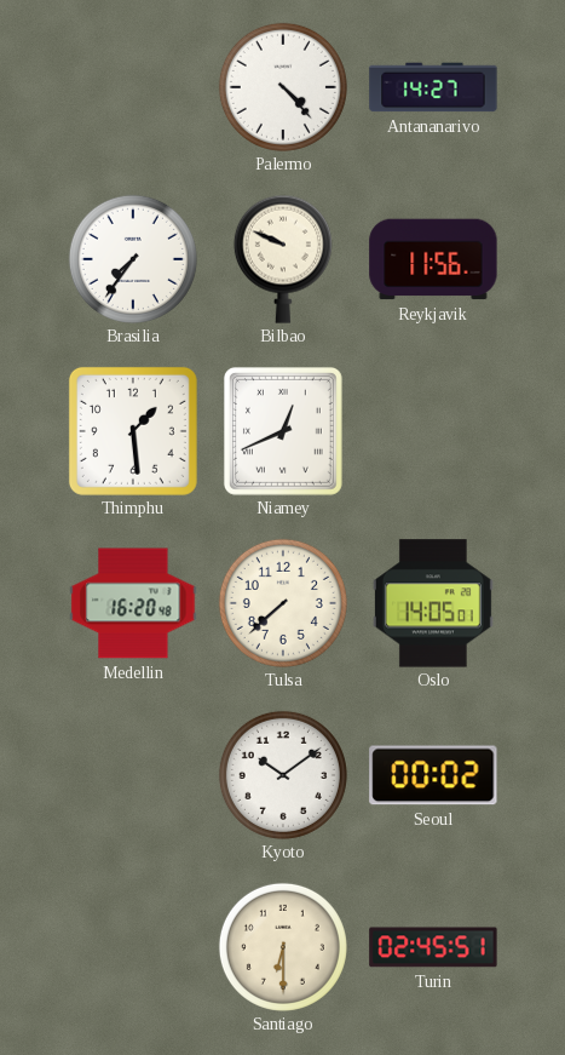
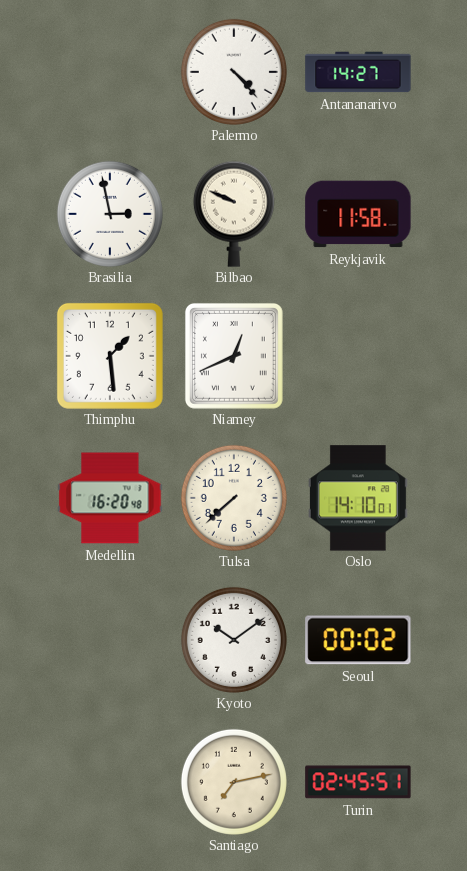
Brasilia: 7:36 -> 2:58
Reykjavik: 11:56 -> 11:58
Oslo: 14:05 -> 14:10
Santiago: 6:30 -> 7:13
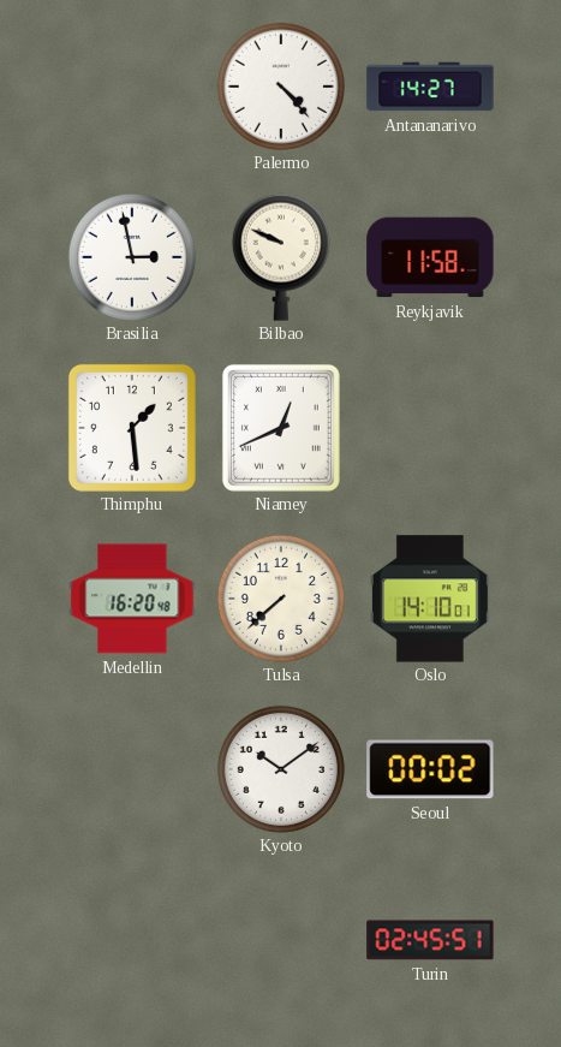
Santiago: 7:13 -> none
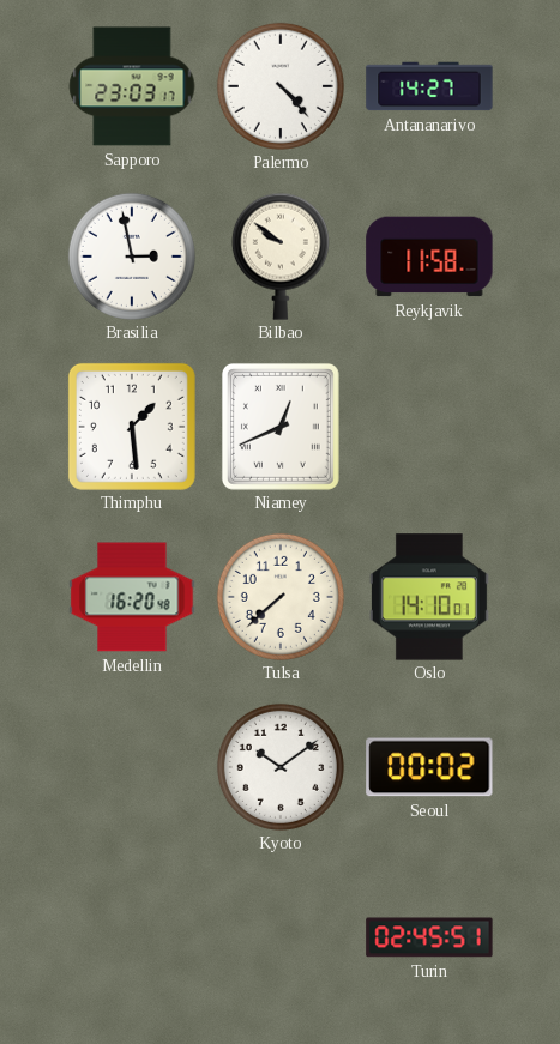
Sapporo: none -> 23:03
Bilbao: 9:49 -> 9:51
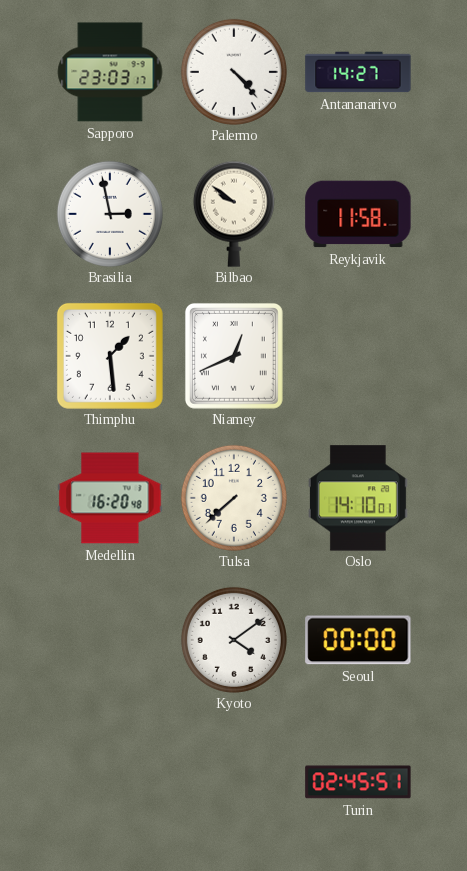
Kyoto: 10:09 -> 4:09
Seoul: 00:02 -> 00:00
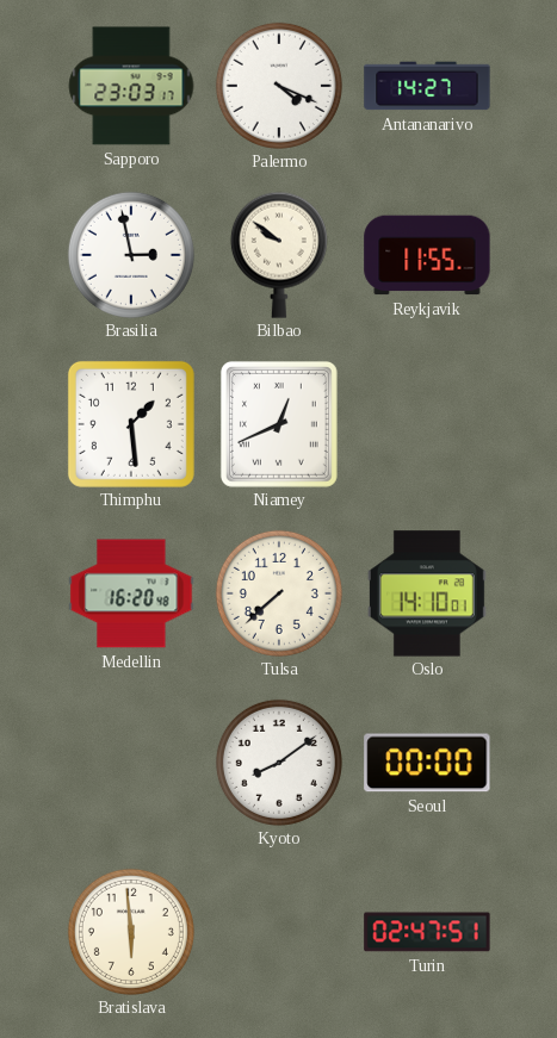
Palermo: 4:23 -> 4:19
Reykjavik: 11:58 -> 11:55
Kyoto: 4:09 -> 8:09
Bratislava: none -> 5:59
Turin: 02:45 -> 02:47
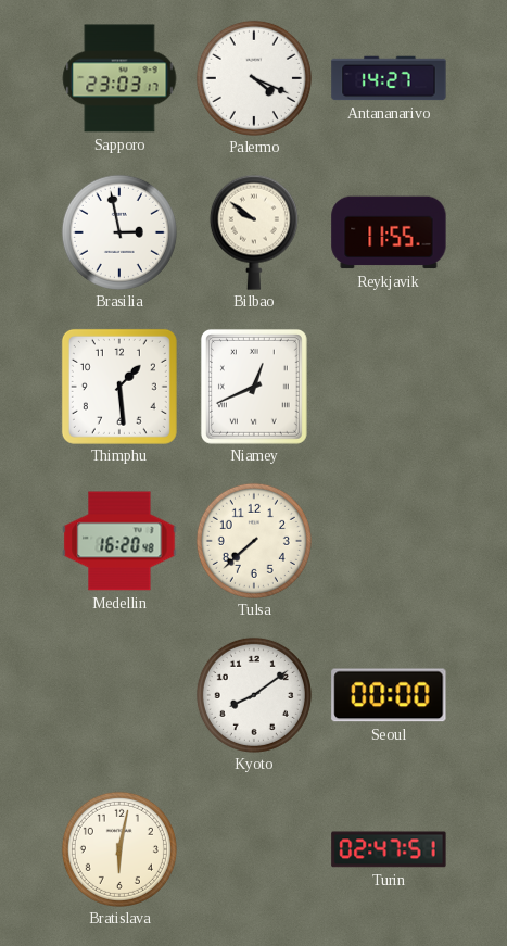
Oslo: 14:10 -> none
Bratislava: 5:59 -> 6:02
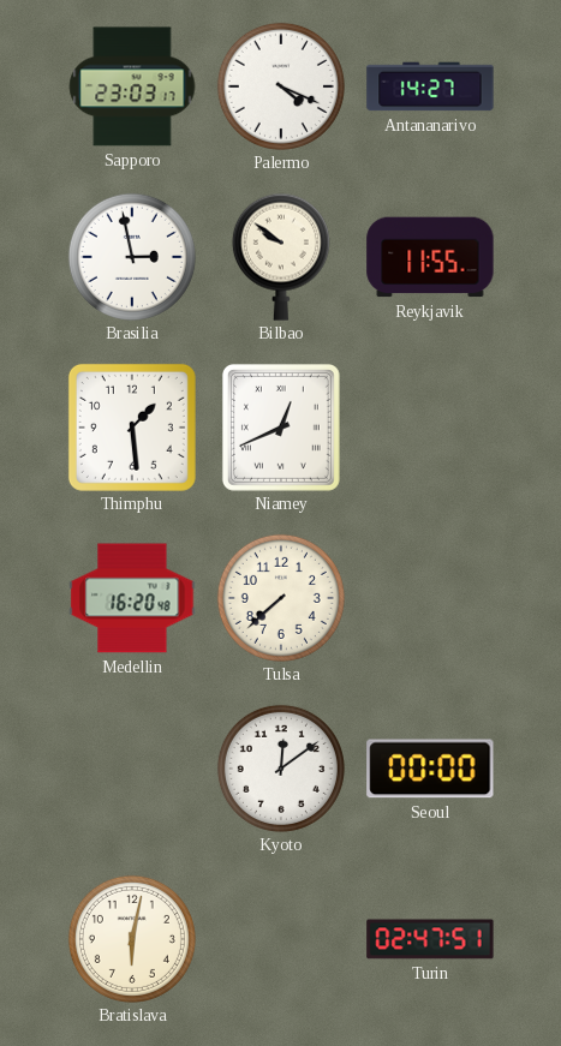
Kyoto: 8:09 -> 12:09
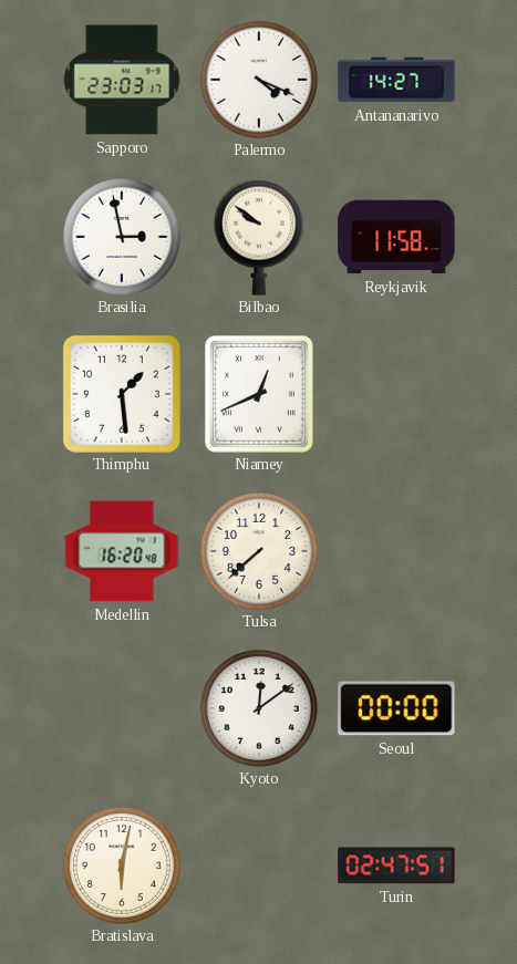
Reykjavik: 11:55 -> 11:58
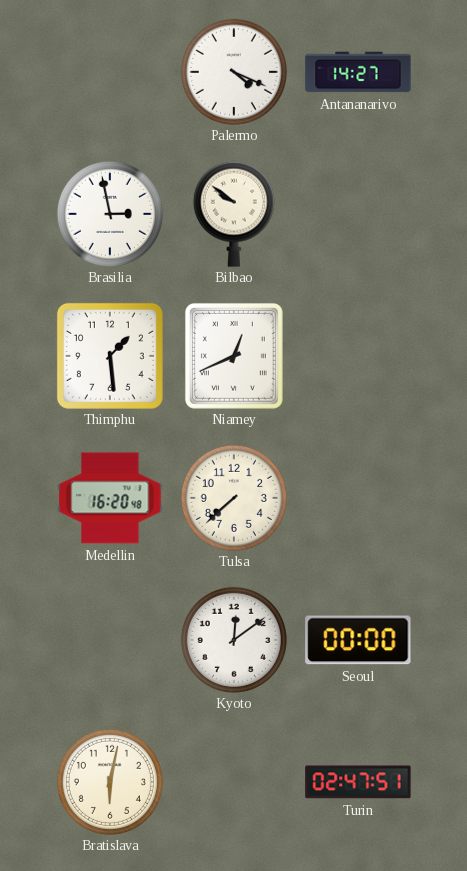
Sapporo: 23:03 -> none
Reykjavik: 11:58 -> none
